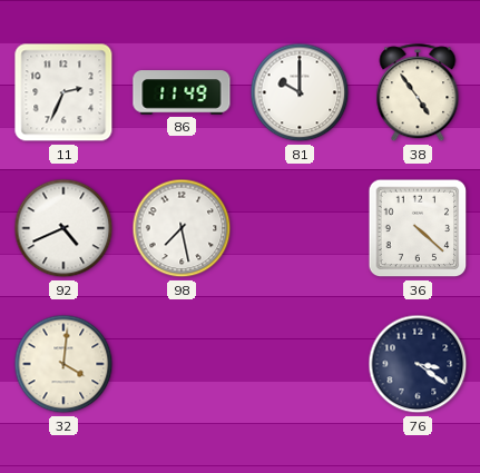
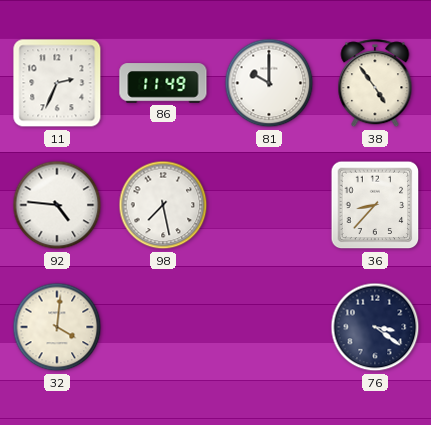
92: 4:41 -> 4:46
36: 4:22 -> 8:37
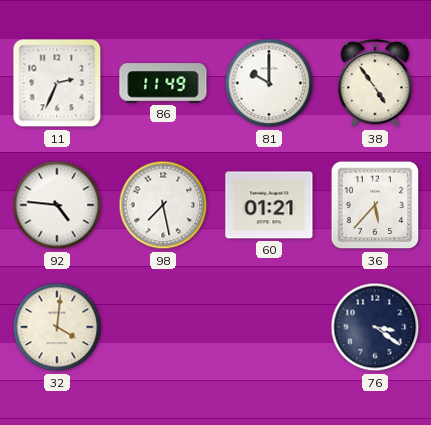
60: none -> 01:21
36: 8:37 -> 5:37
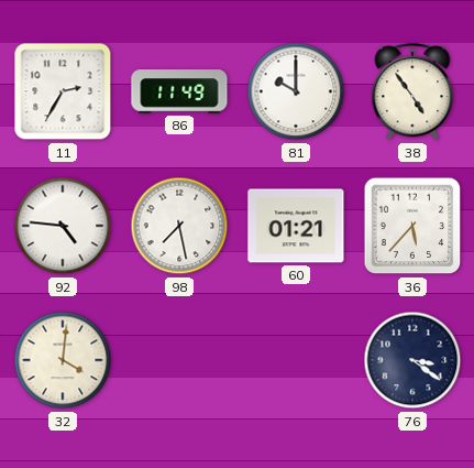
11: 2:34 -> 2:35
